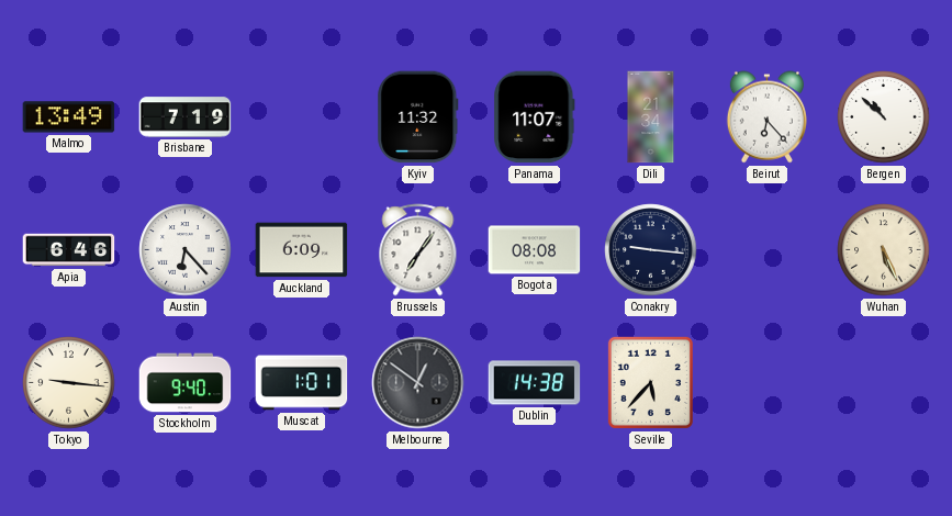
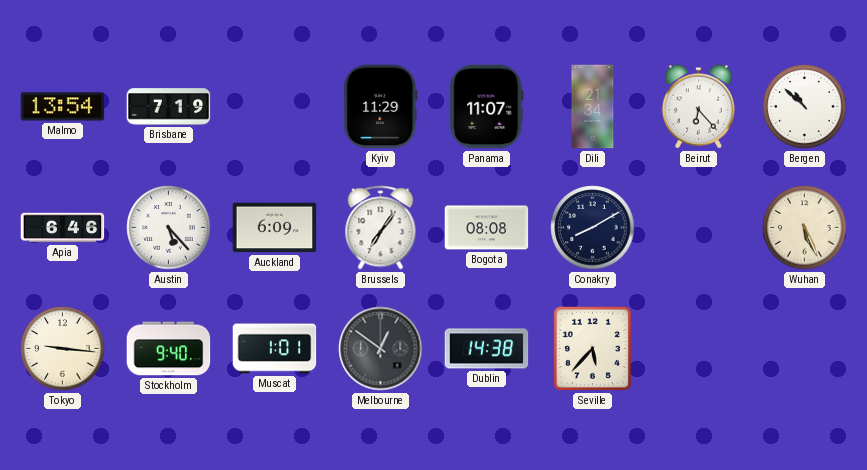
Malmo: 13:49 -> 13:54
Kyiv: 11:32 -> 11:29
Austin: 6:23 -> 5:23
Conakry: 9:16 -> 8:10
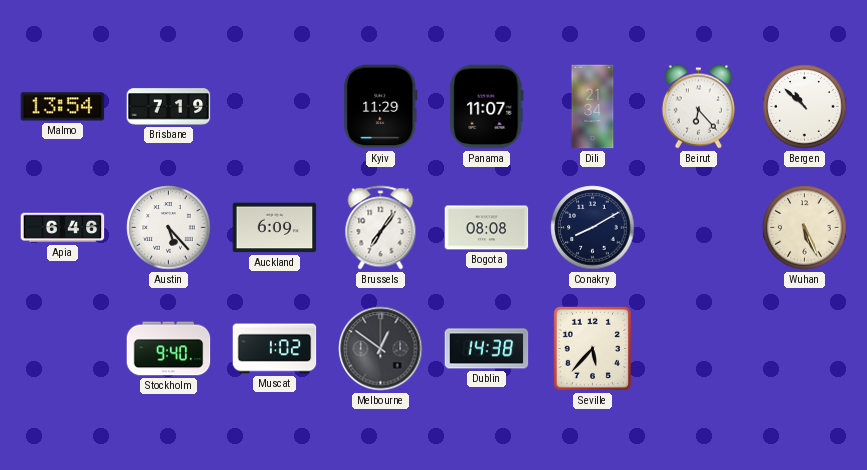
Tokyo: 9:16 -> none
Muscat: 1:01 -> 1:02
